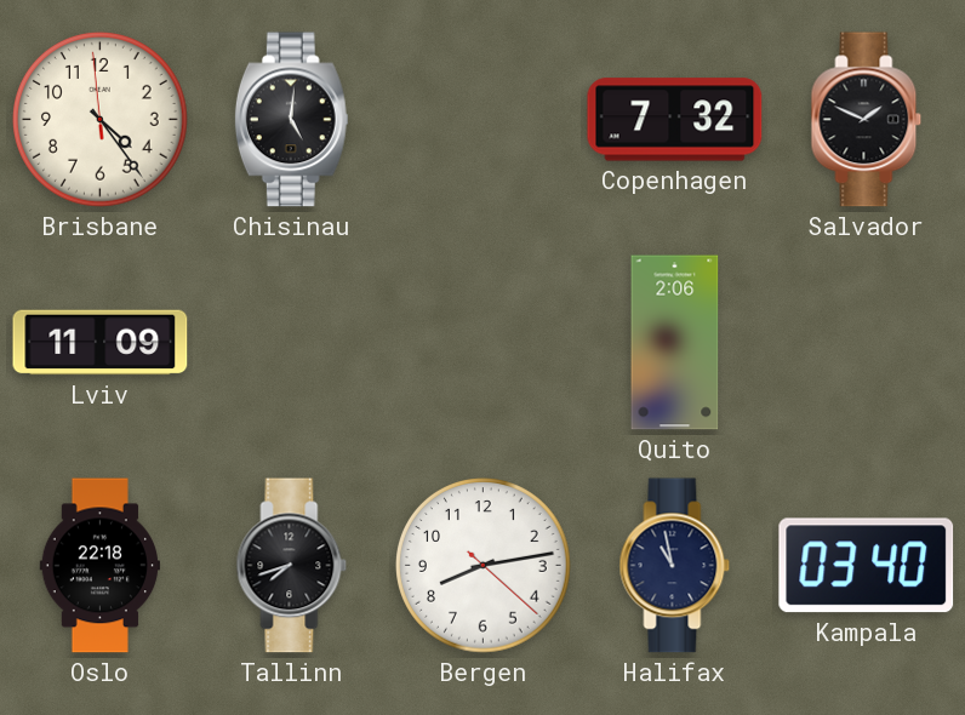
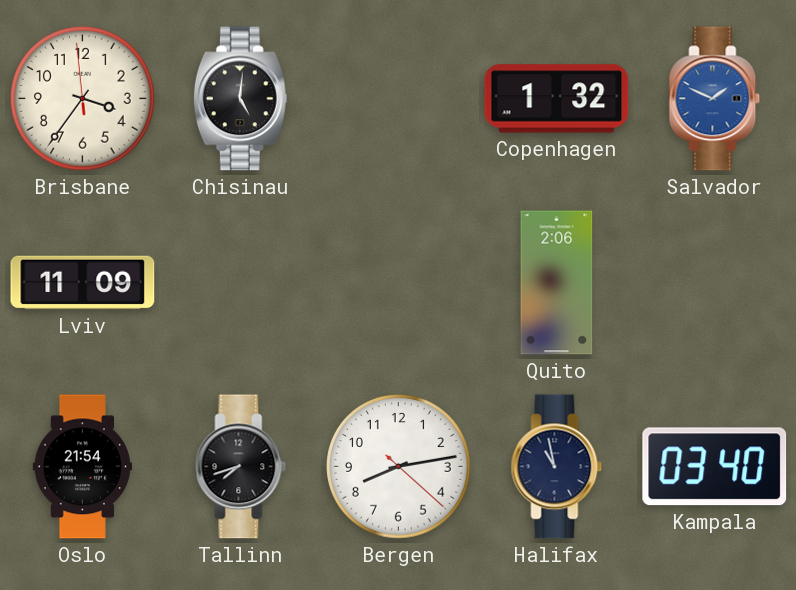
Brisbane: 4:23 -> 3:35
Copenhagen: 7:32 -> 1:32
Salvador dial: black -> blue
Oslo: 22:18 -> 21:54
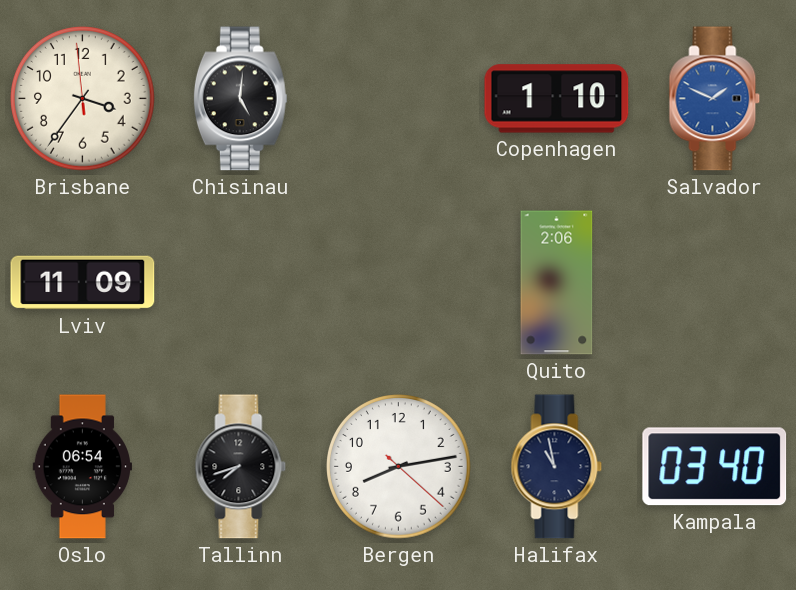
Copenhagen: 1:32 -> 1:10
Oslo: 21:54 -> 06:54
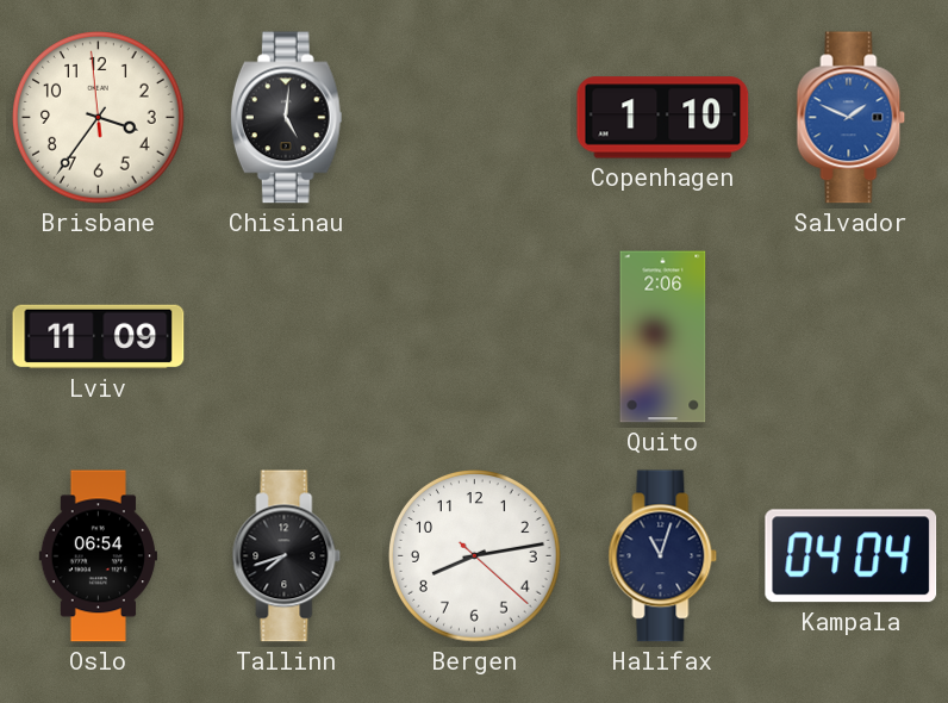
Halifax: 10:58 -> 11:03
Kampala: 03:40 -> 04:04
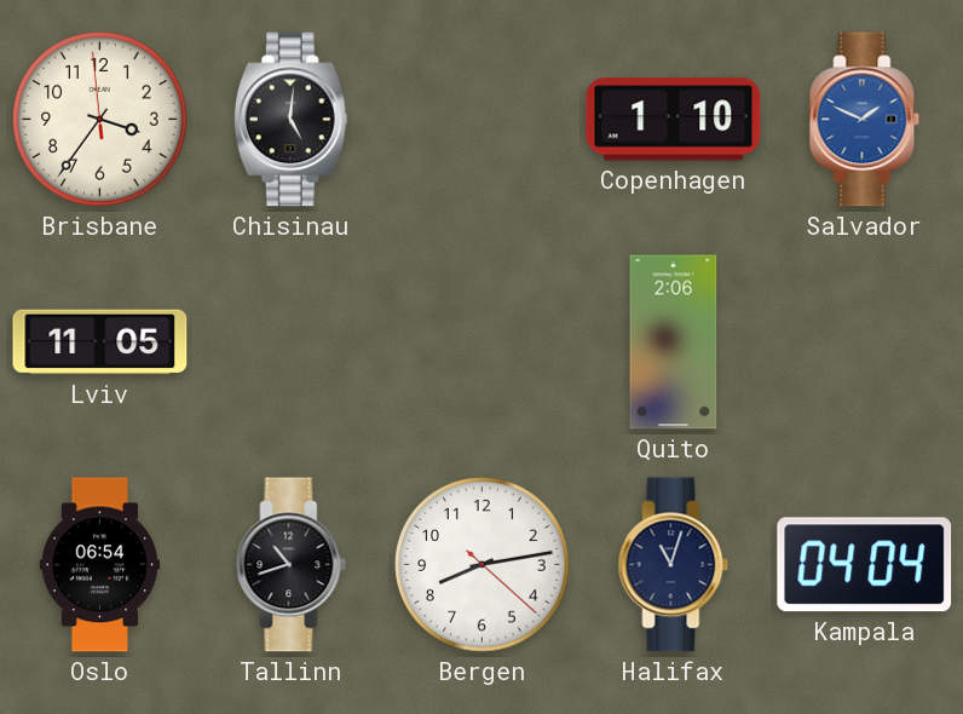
Lviv: 11:09 -> 11:05
Tallinn: 7:42 -> 10:42
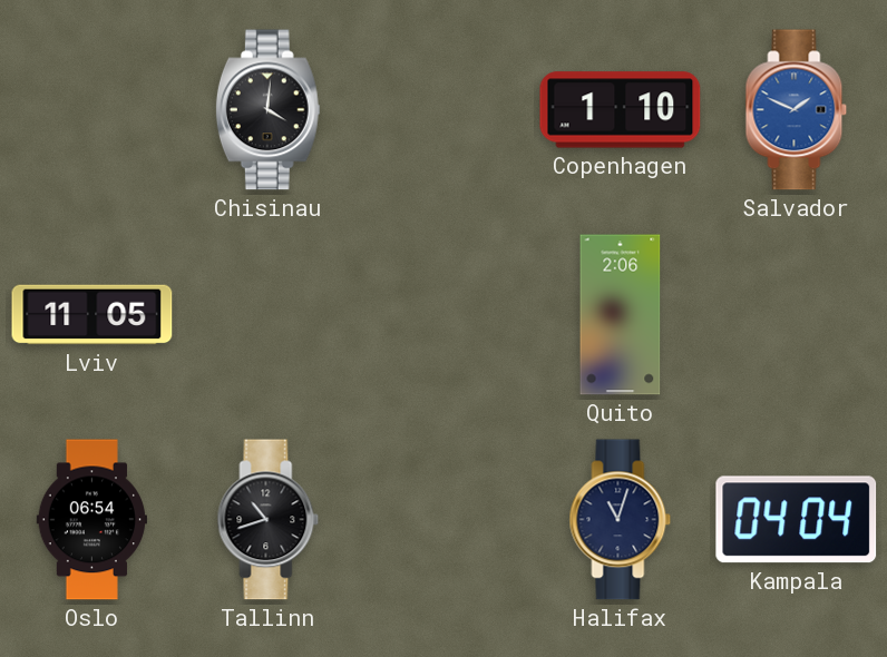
Brisbane: 3:35 -> none
Chisinau: 5:01 -> 4:01
Bergen: 8:13 -> none
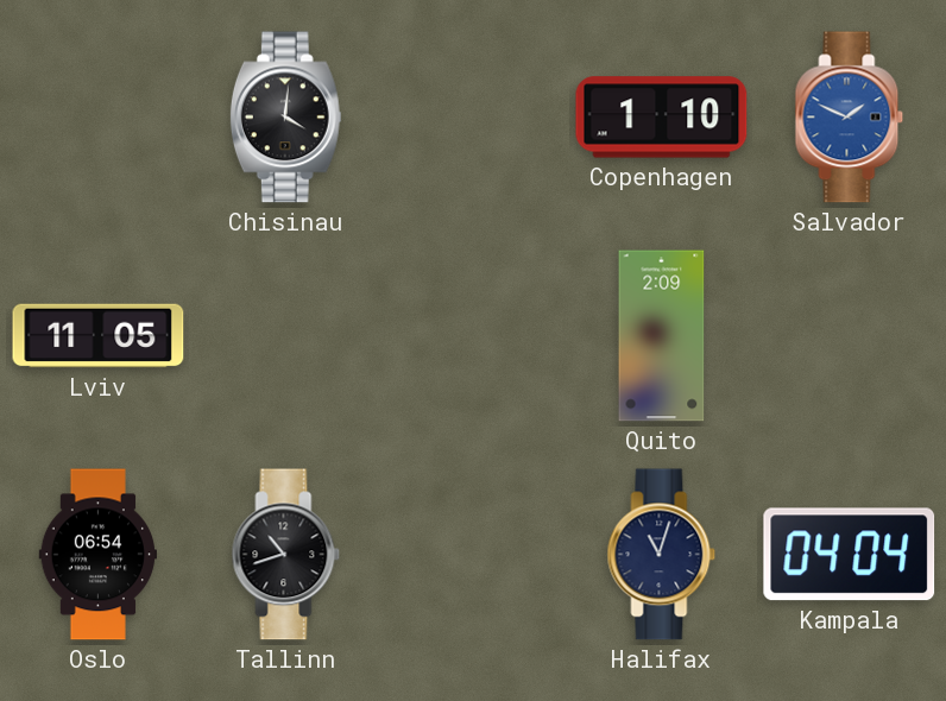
Quito: 2:06 -> 2:09
